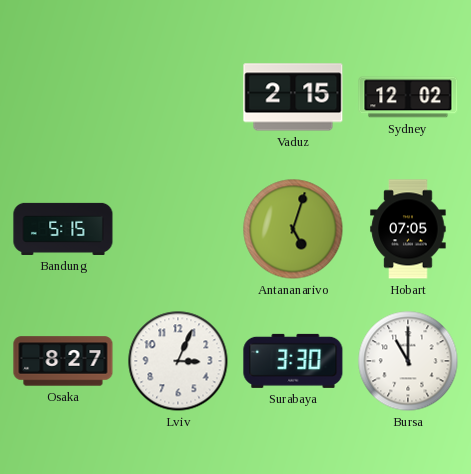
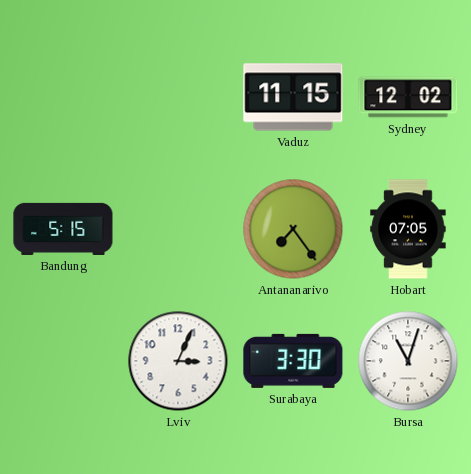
Vaduz: 2:15 -> 11:15
Antananarivo: 5:03 -> 7:24
Osaka: 8:27 -> none
Bursa: 11:00 -> 11:03
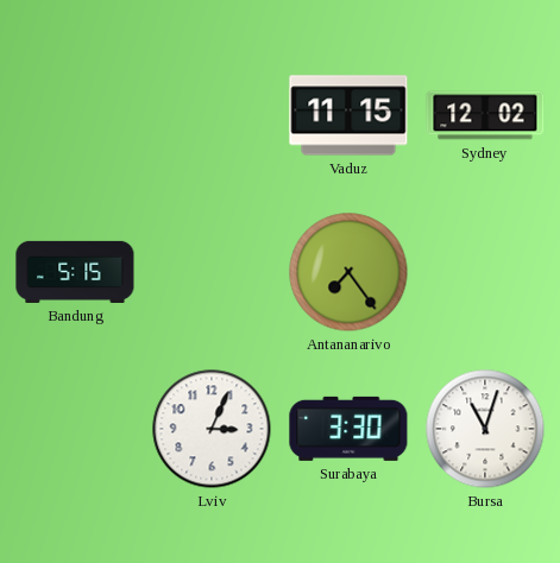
Hobart: 07:05 -> none
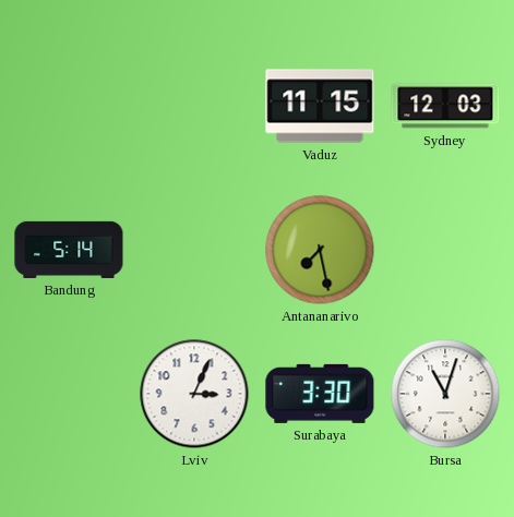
Sydney: 12:02 -> 12:03
Bandung: 5:15 -> 5:14
Antananarivo: 7:24 -> 7:28
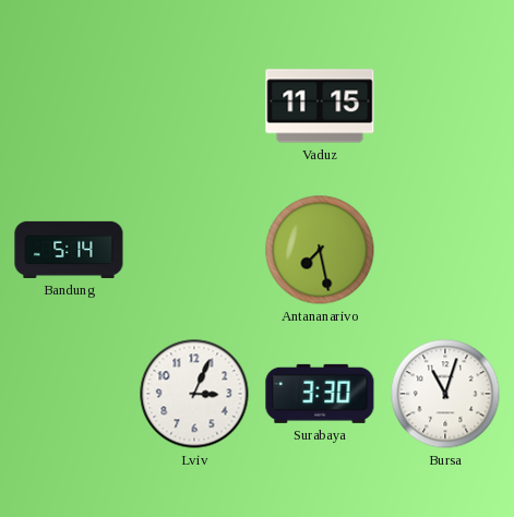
Sydney: 12:03 -> none
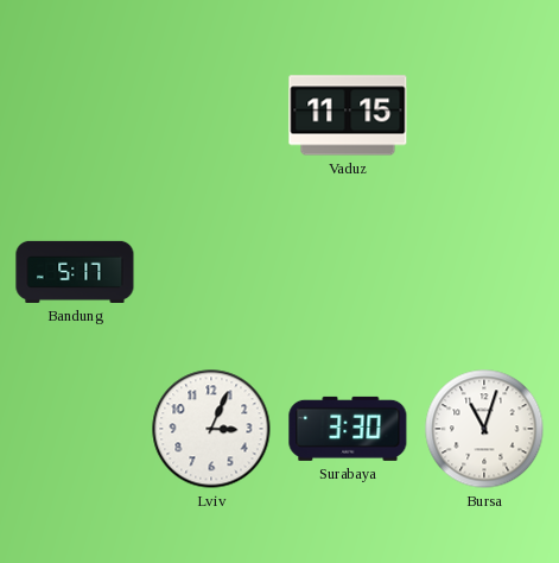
Bandung: 5:14 -> 5:17
Antananarivo: 7:28 -> none
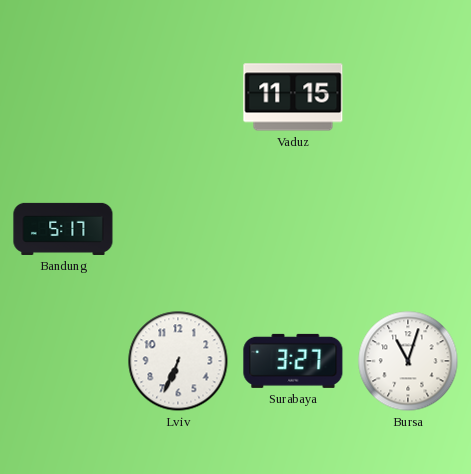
Lviv: 3:04 -> 6:34
Surabaya: 3:30 -> 3:27
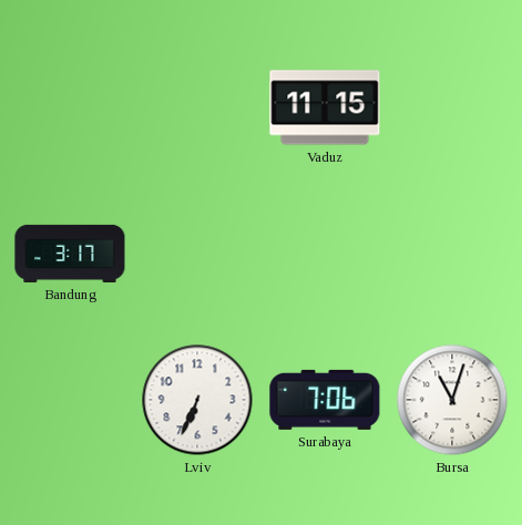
Bandung: 5:17 -> 3:17
Surabaya: 3:27 -> 7:06
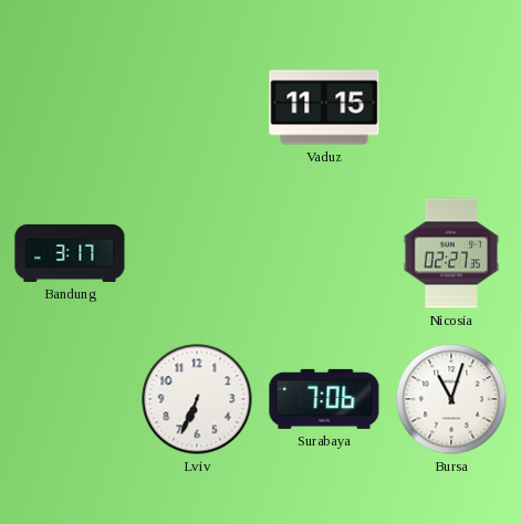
Nicosia: none -> 02:27
